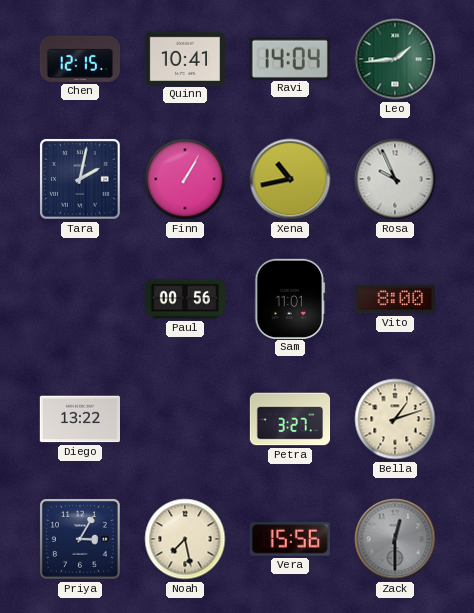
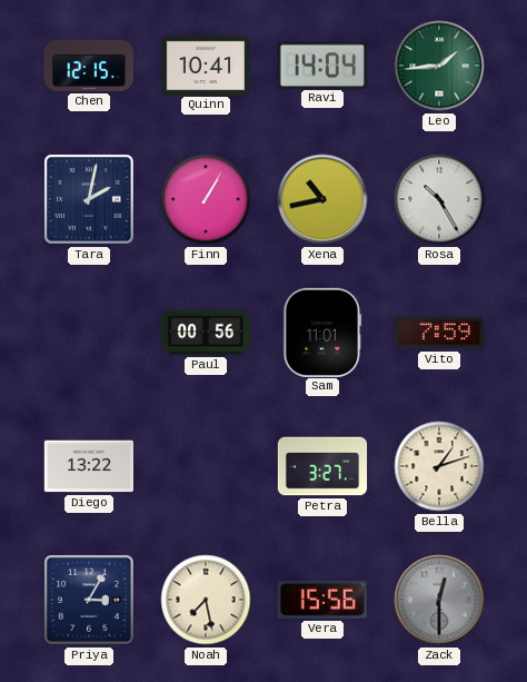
Rosa: 9:56 -> 10:25
Vito: 8:00 -> 7:59
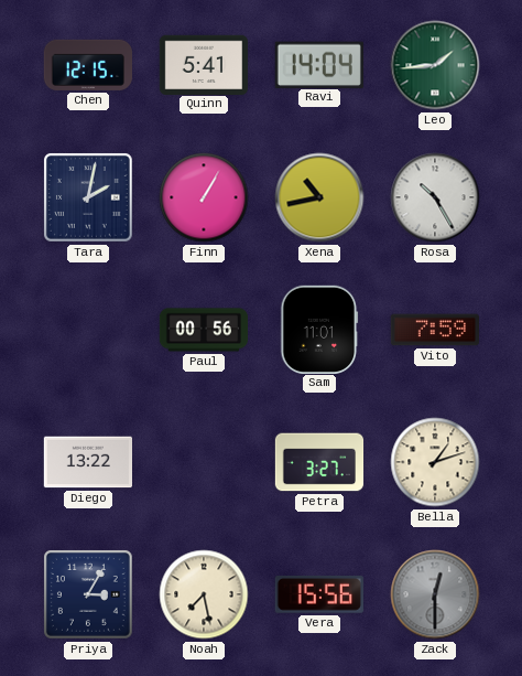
Quinn: 10:41 -> 5:41
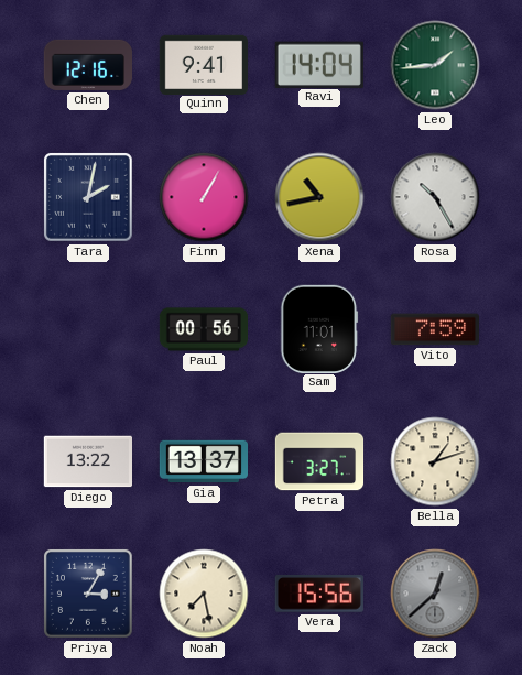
Chen: 12:15 -> 12:16
Quinn: 5:41 -> 9:41
Gia: none -> 13:37
Zack: 12:30 -> 12:38
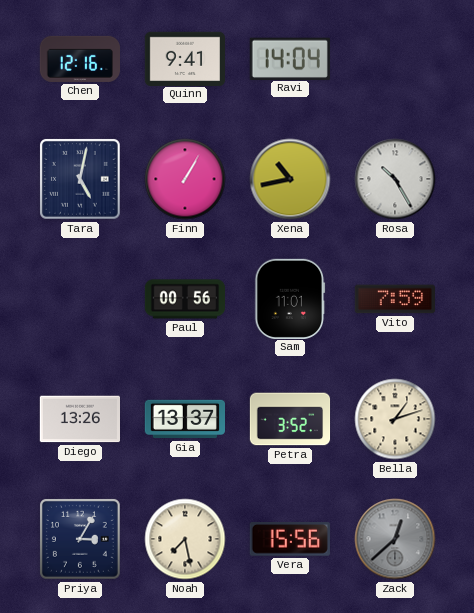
Leo: 1:44 -> none
Tara: 2:02 -> 5:02
Diego: 13:22 -> 13:26
Petra: 3:27 -> 3:52
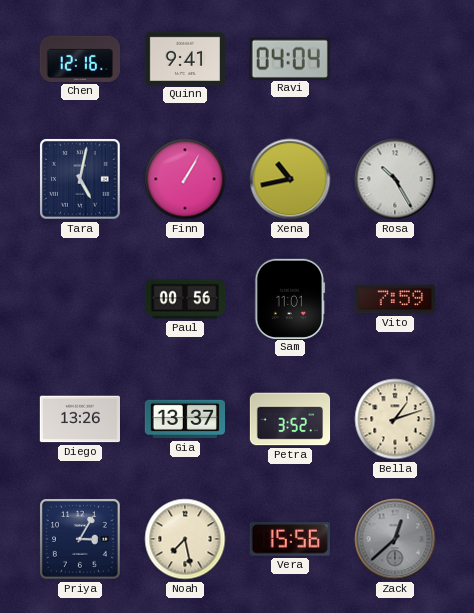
Ravi: 14:04 -> 04:04
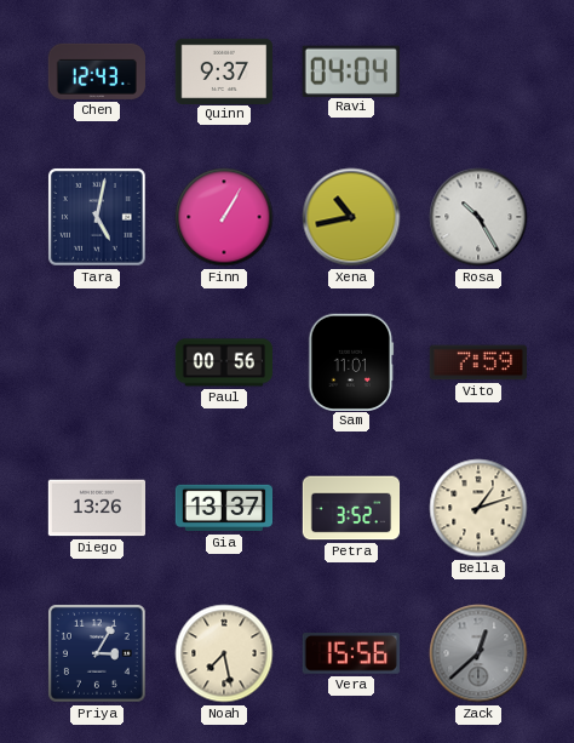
Chen: 12:16 -> 12:43
Quinn: 9:41 -> 9:37
